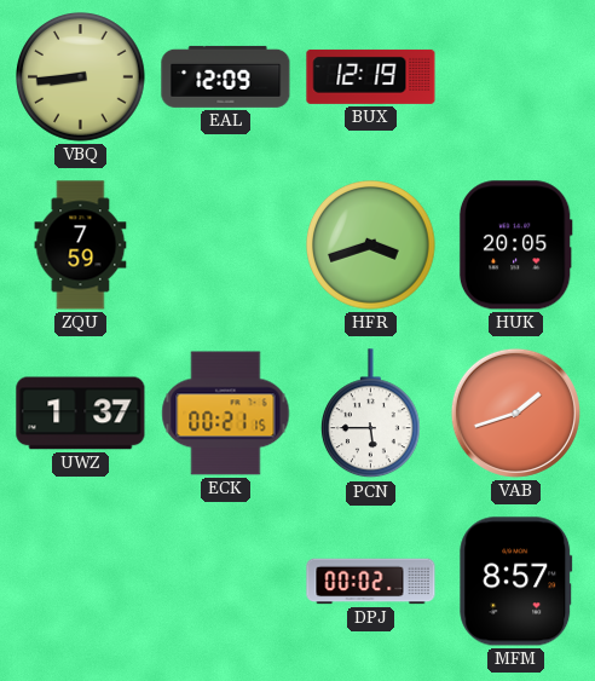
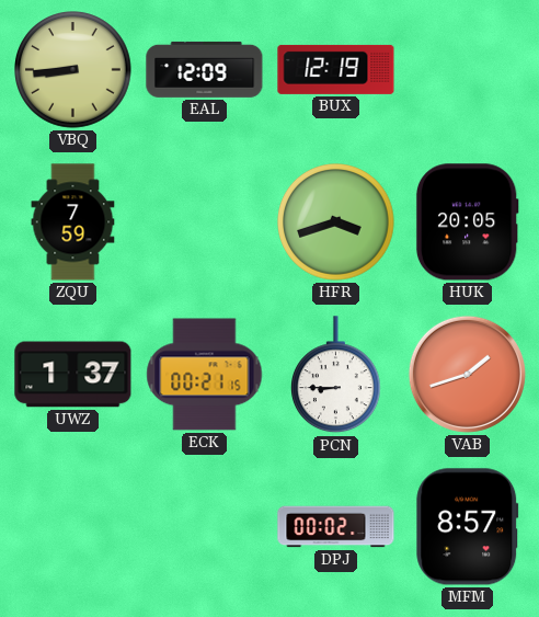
PCN: 5:45 -> 8:45
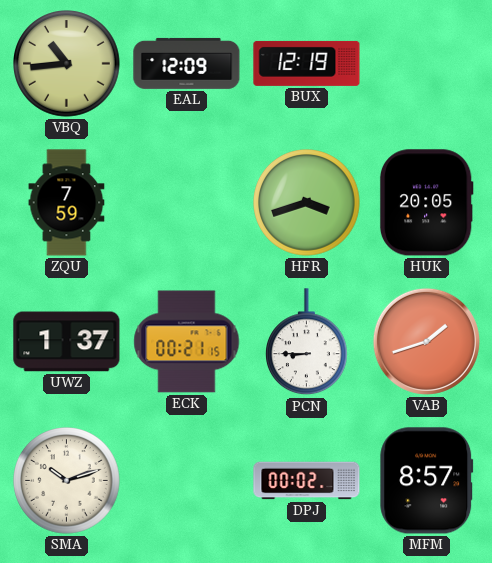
VBQ: 8:44 -> 10:44
SMA: none -> 10:12
